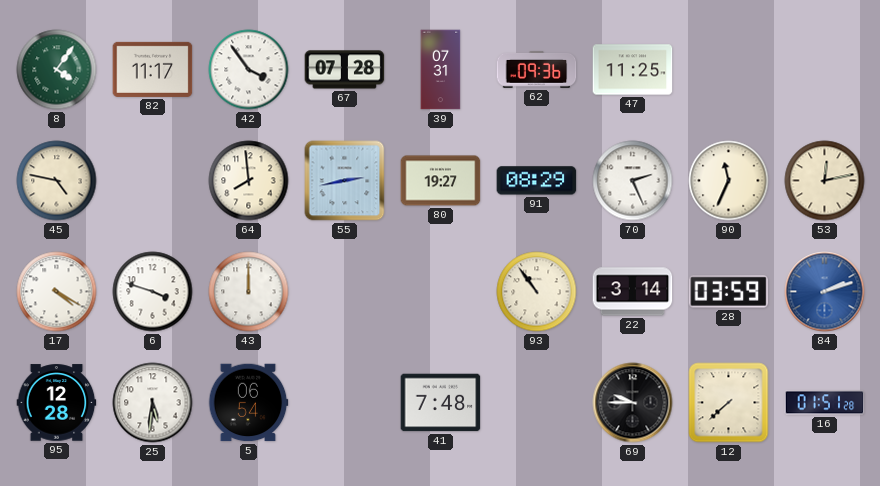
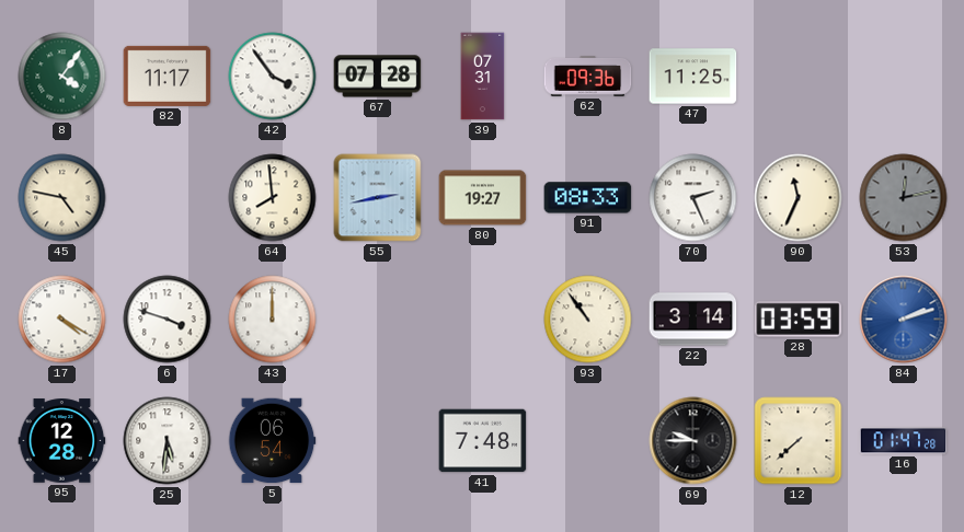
91: 08:29 -> 08:33
53 dial: cream -> grey
16: 01:51 -> 01:47
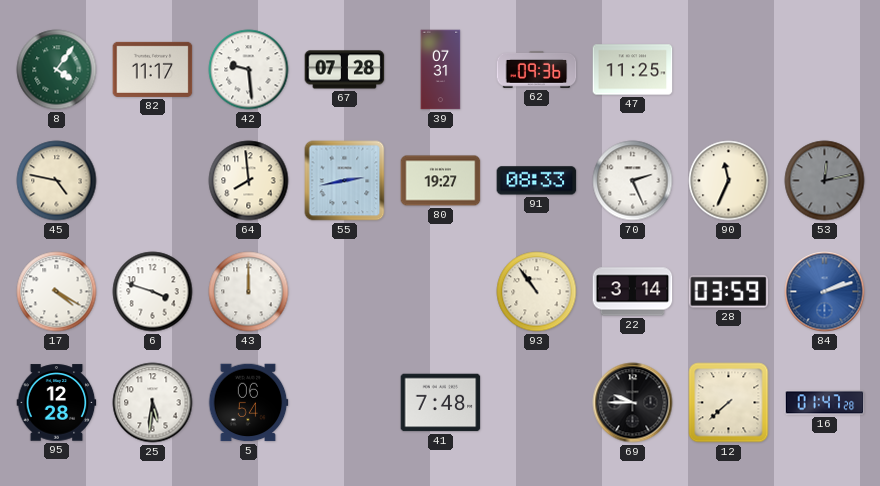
42: 3:54 -> 9:29
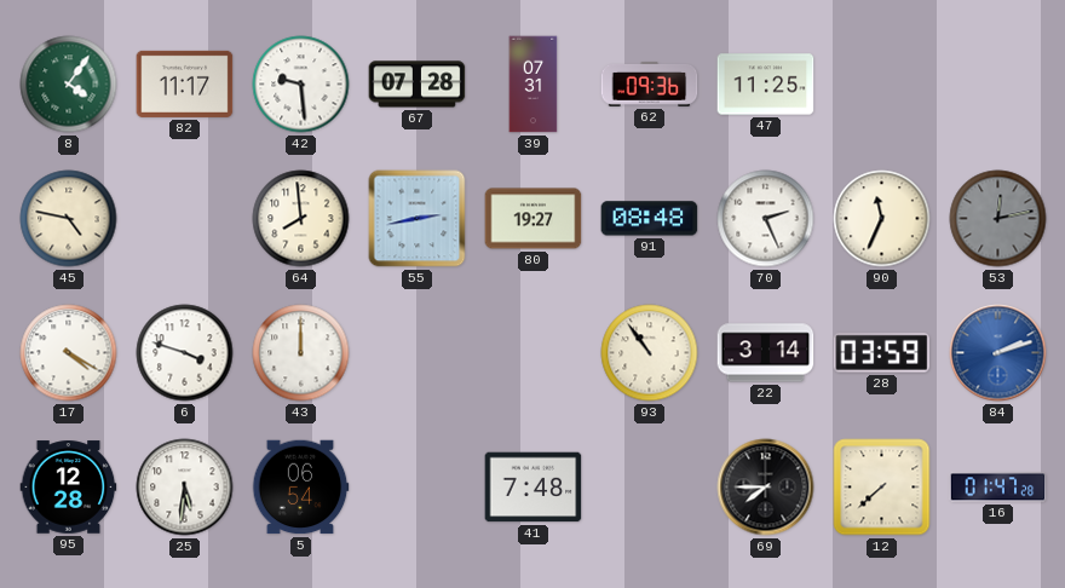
91: 08:33 -> 08:48
69: 9:45 -> 7:45
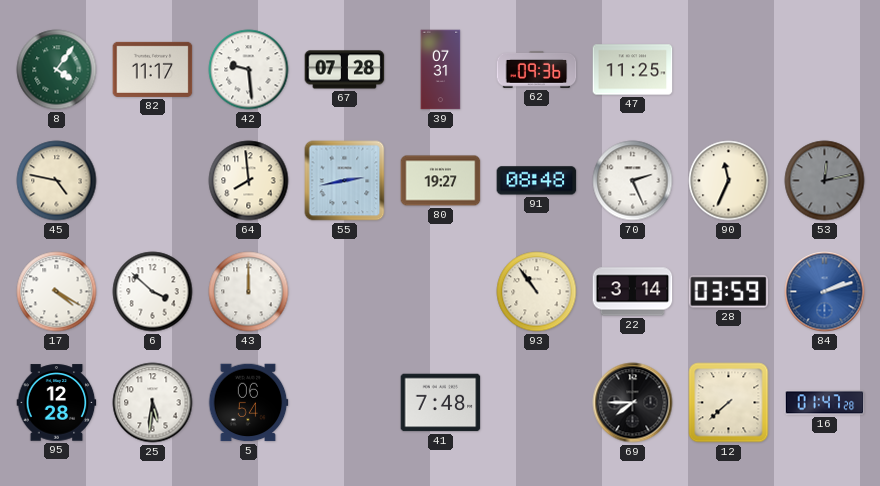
6: 3:48 -> 3:52
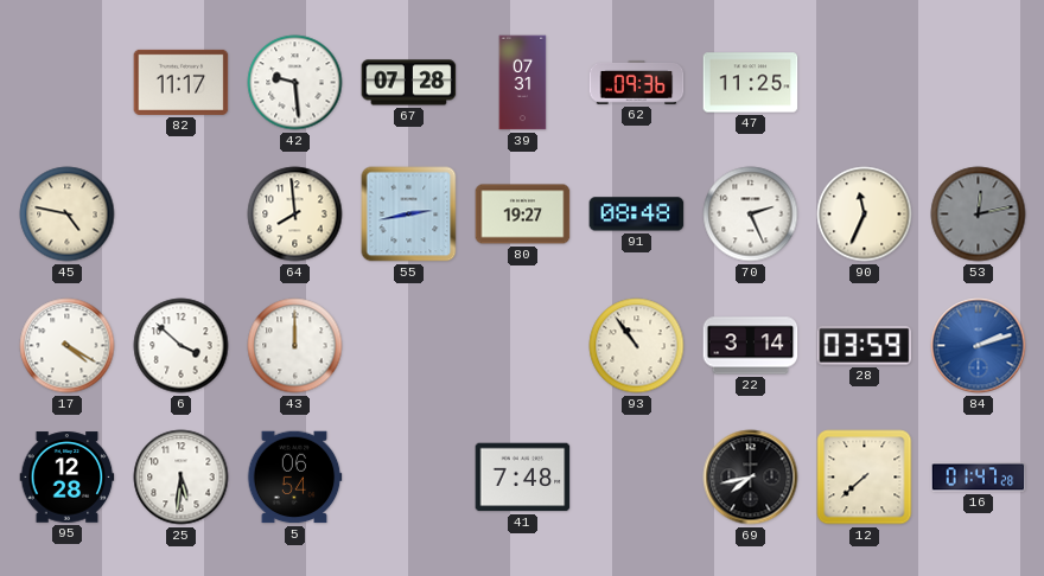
8: 4:06 -> none
69: 7:45 -> 7:43
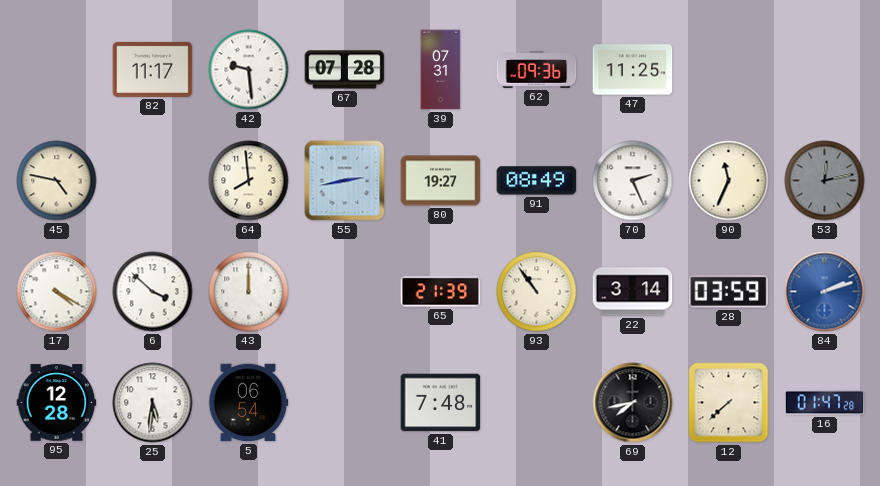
91: 08:48 -> 08:49
65: none -> 21:39
